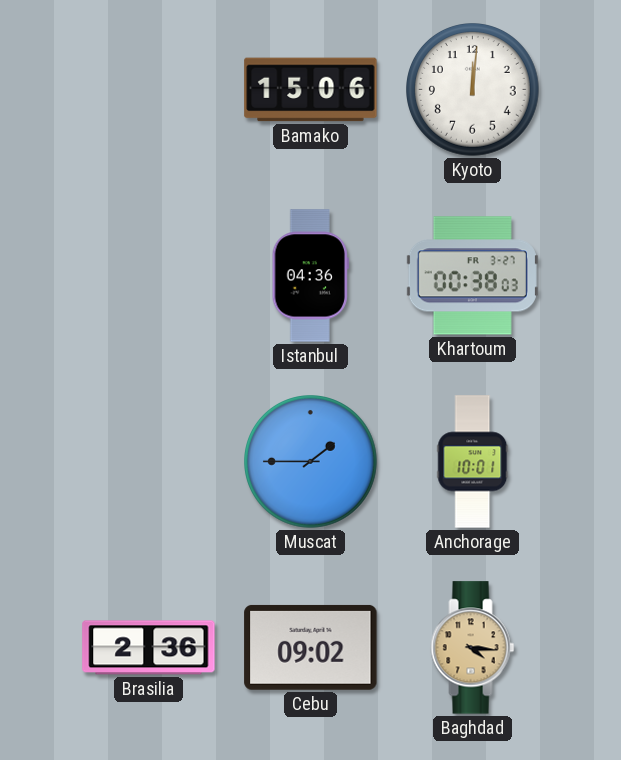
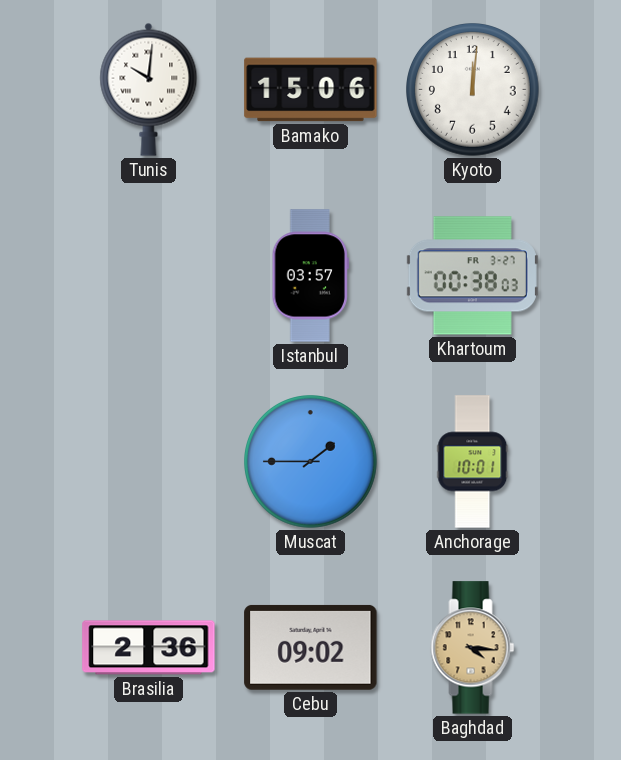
Tunis: none -> 10:01
Istanbul: 04:36 -> 03:57
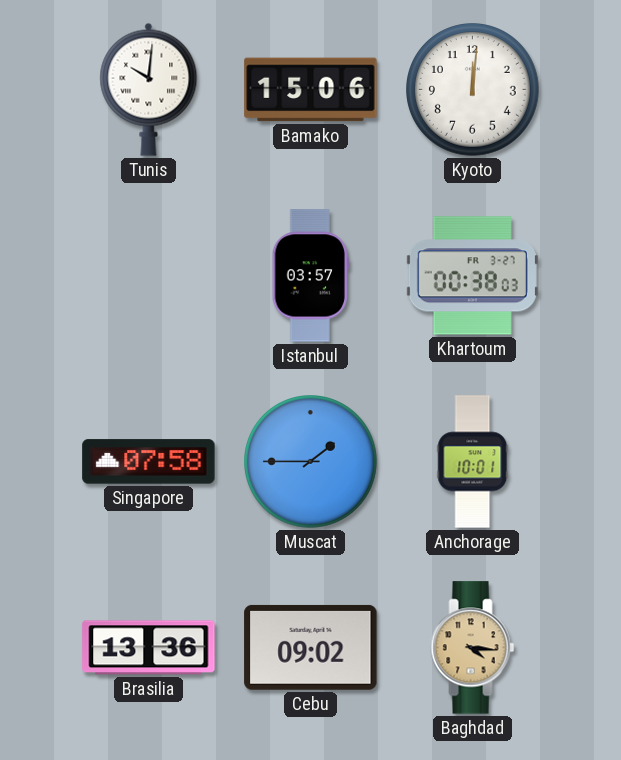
Singapore: none -> 07:58
Brasilia: 2:36 -> 13:36
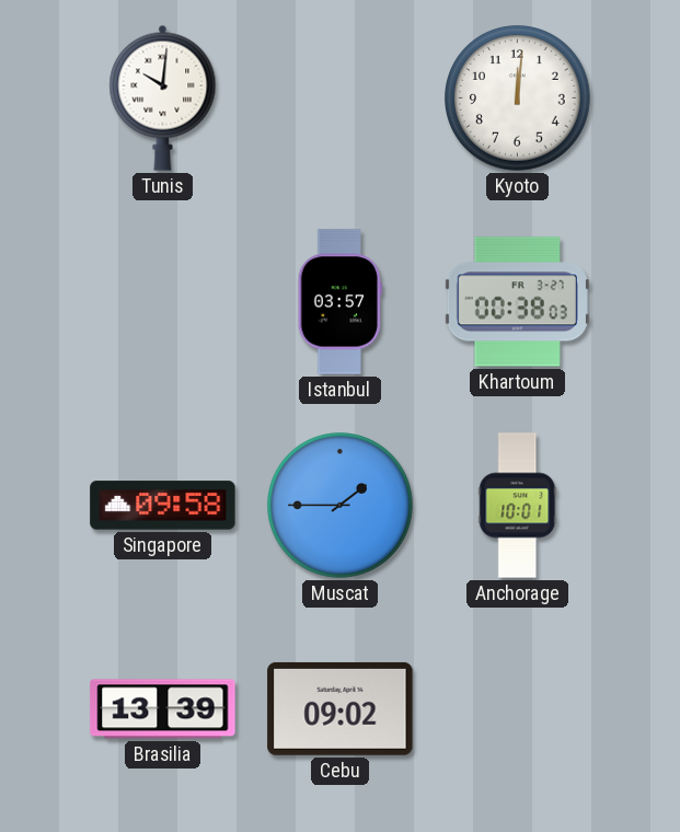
Bamako: 15:06 -> none
Singapore: 07:58 -> 09:58
Brasilia: 13:36 -> 13:39
Baghdad: 4:16 -> none
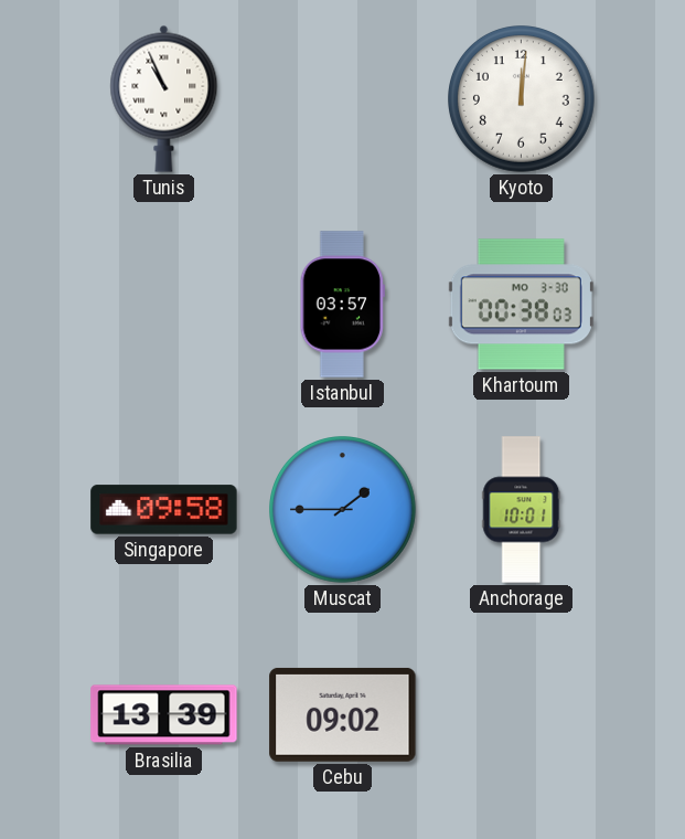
Tunis: 10:01 -> 10:56
Khartoum date: FR 3-27 -> MO 3-30
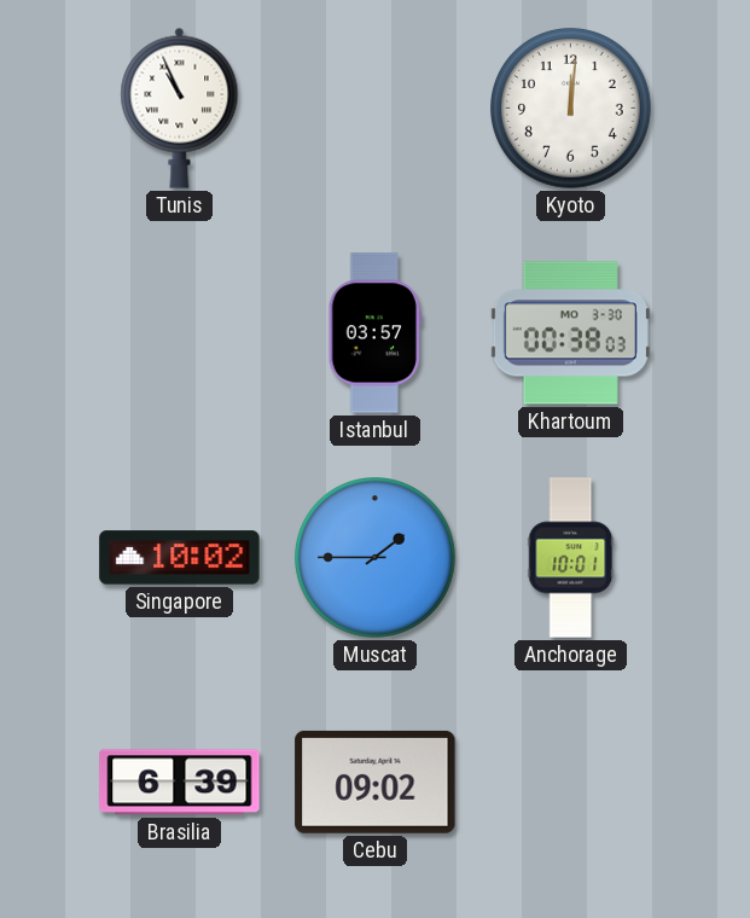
Singapore: 09:58 -> 10:02
Brasilia: 13:39 -> 6:39
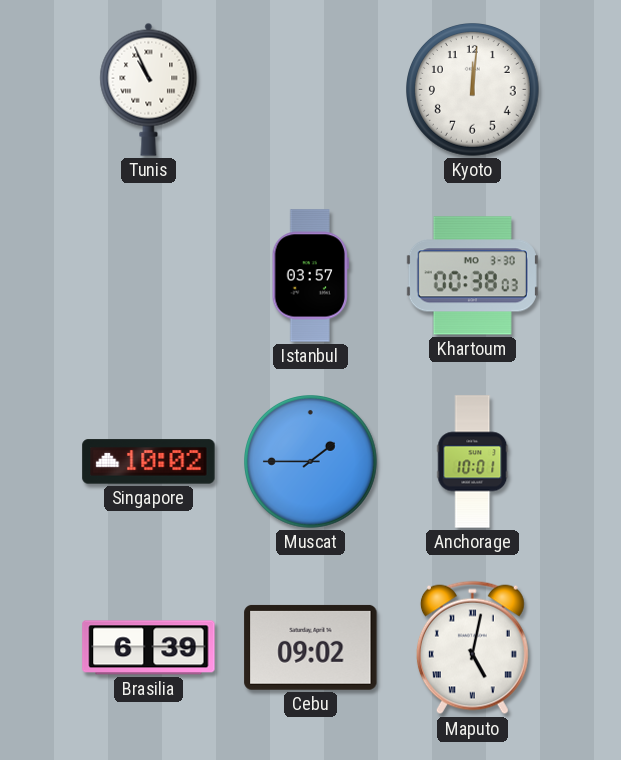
Maputo: none -> 5:02
